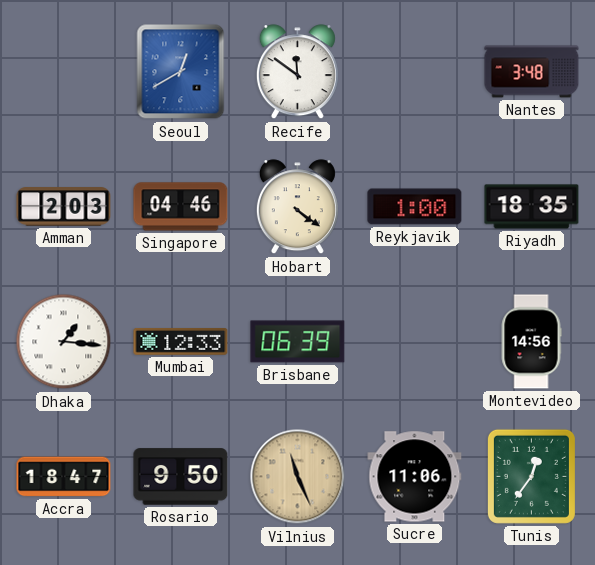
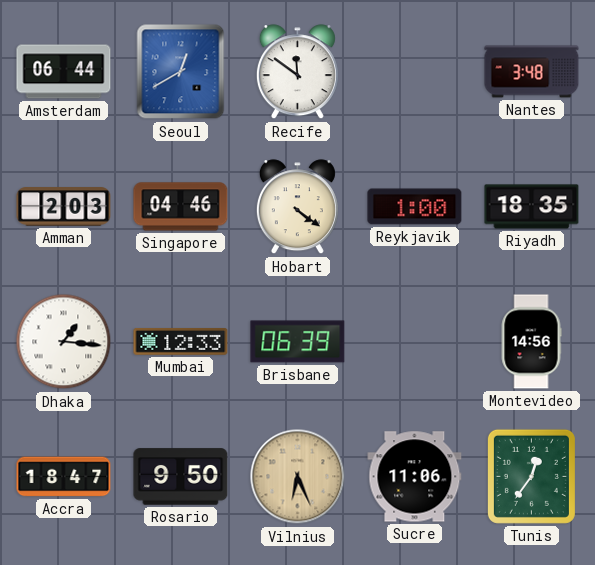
Amsterdam: none -> 06:44
Vilnius: 11:26 -> 6:26
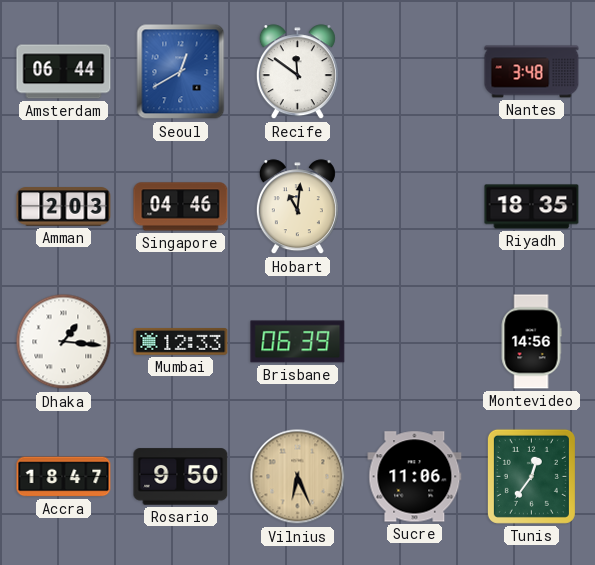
Hobart: 4:21 -> 11:01
Reykjavik: 1:00 -> none
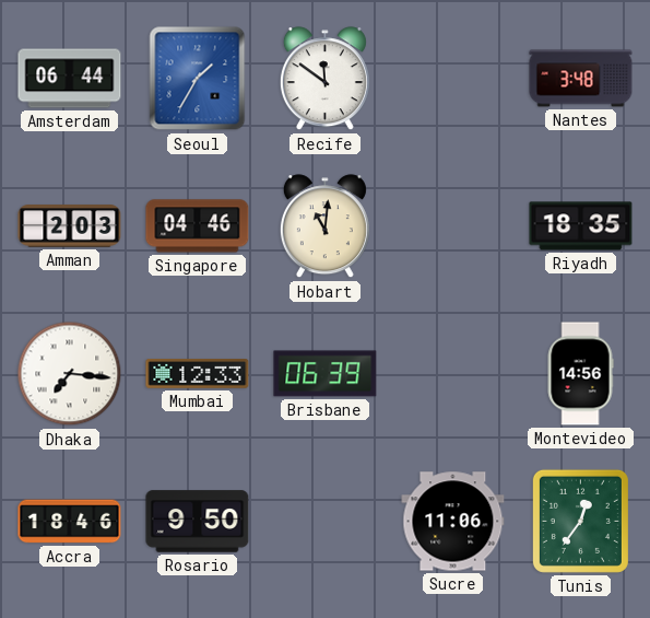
Seoul: 12:40 -> 1:35
Dhaka: 1:16 -> 7:16
Accra: 18:47 -> 18:46
Vilnius: 6:26 -> none
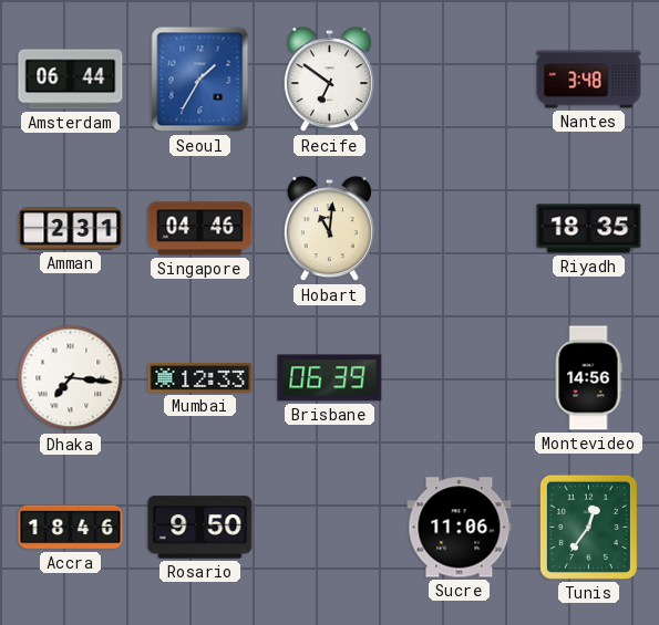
Recife: 11:51 -> 6:51
Amman: 2:03 -> 2:31
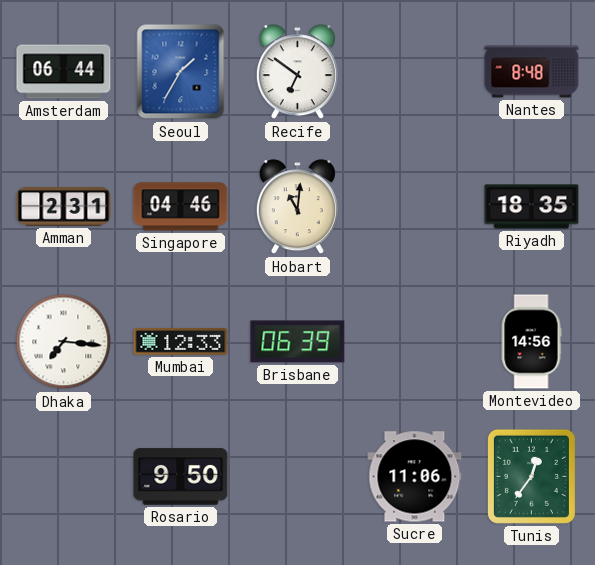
Nantes: 3:48 -> 8:48
Accra: 18:46 -> none
